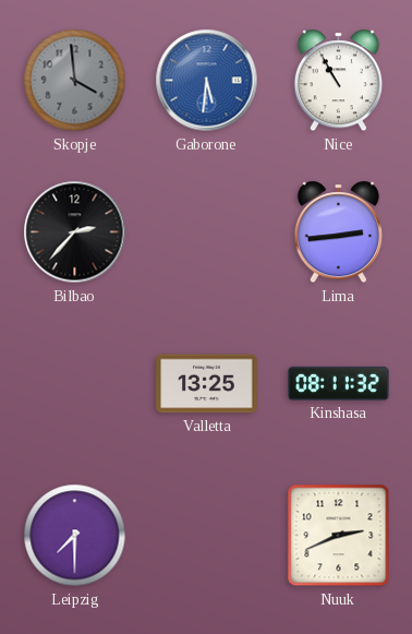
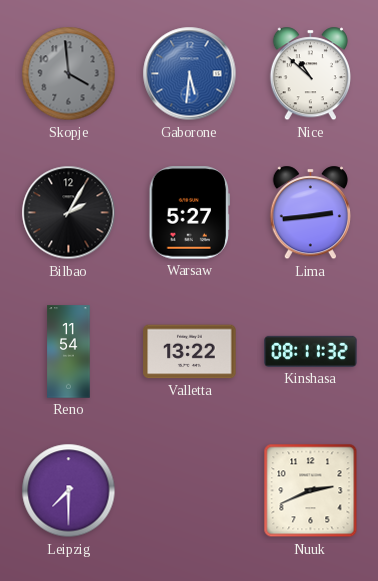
Nice: 10:55 -> 10:52
Bilbao: 2:37 -> 2:05
Warsaw: none -> 5:27
Reno: none -> 11:54
Valletta: 13:25 -> 13:22
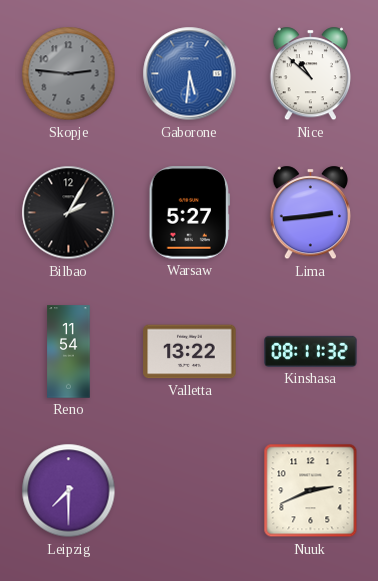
Skopje: 3:59 -> 2:46
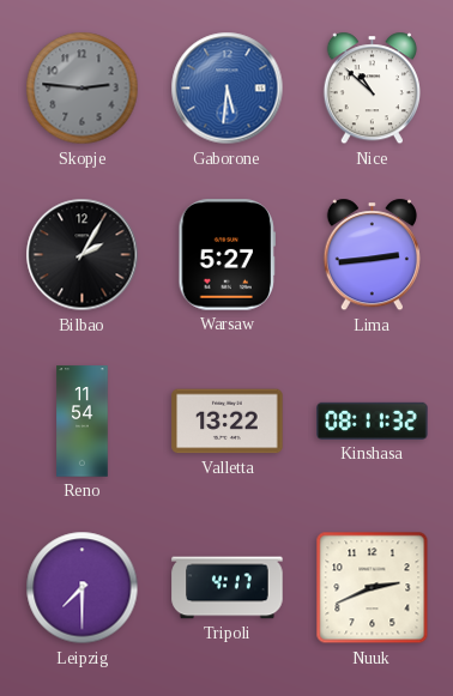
Tripoli: none -> 4:17
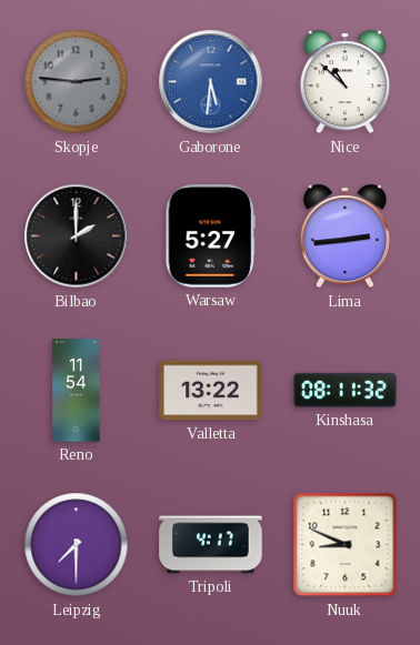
Bilbao: 2:05 -> 2:00
Nuuk: 2:41 -> 8:49
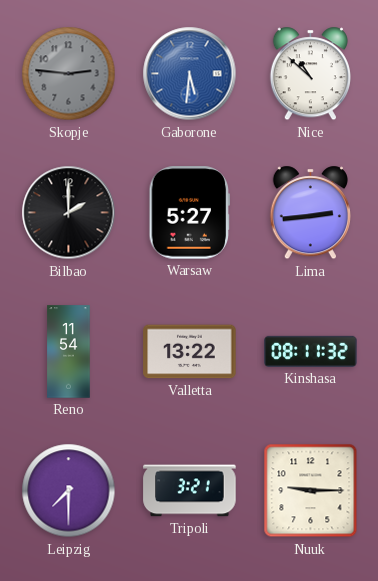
Tripoli: 4:17 -> 3:21
Nuuk: 8:49 -> 9:15
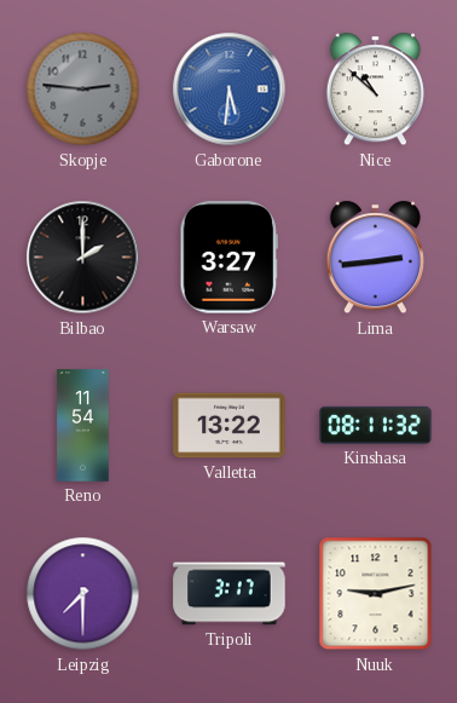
Warsaw: 5:27 -> 3:27
Tripoli: 3:21 -> 3:17
Nuuk: 9:15 -> 9:13
